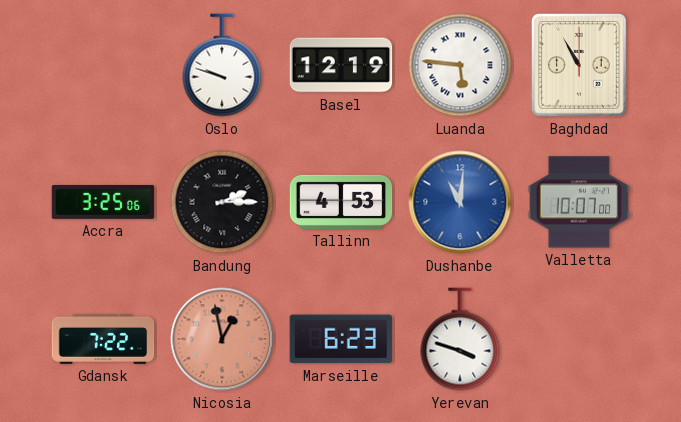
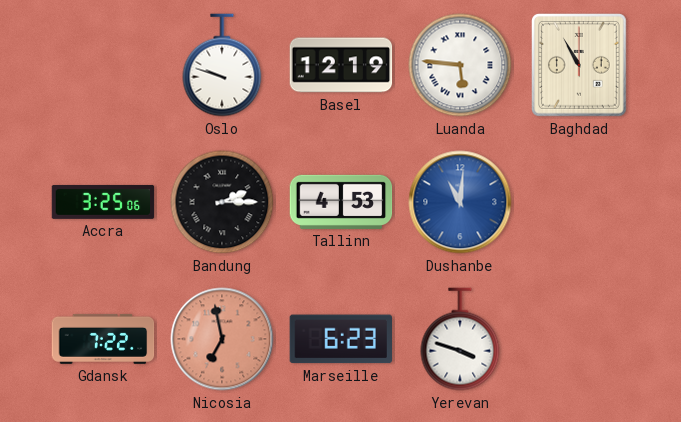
Valletta: 10:07 -> none
Nicosia: 12:58 -> 6:58
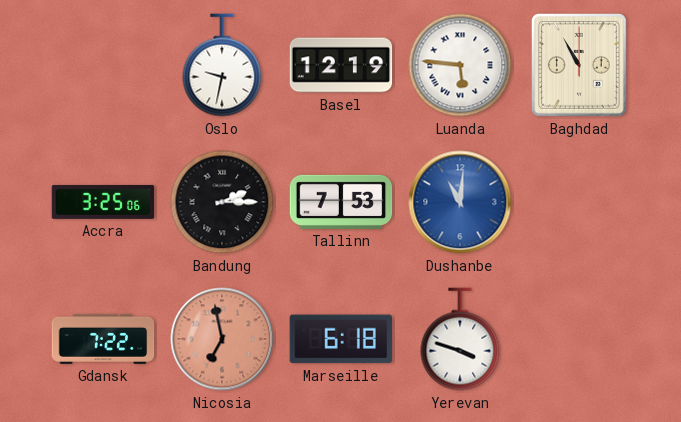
Oslo: 9:48 -> 9:32
Tallinn: 4:53 -> 7:53
Marseille: 6:23 -> 6:18
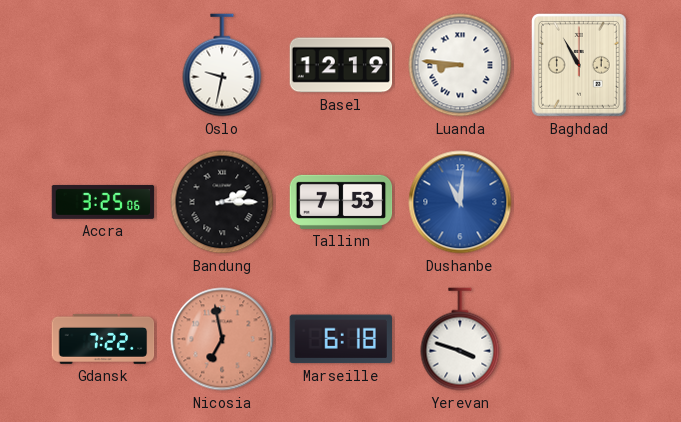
Luanda: 5:46 -> 8:46
